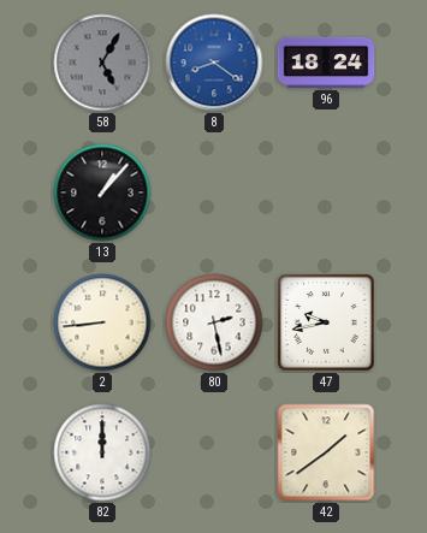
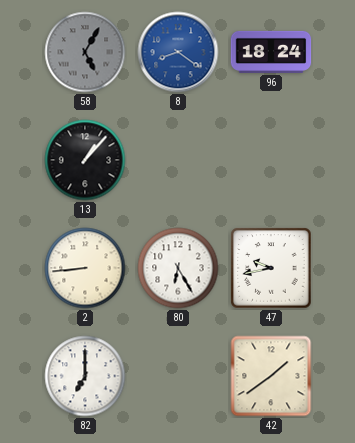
80: 2:28 -> 6:25
82: 12:00 -> 7:00
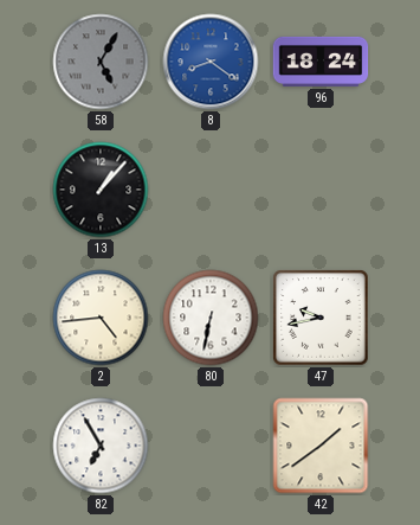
2: 8:44 -> 4:44
80: 6:25 -> 6:32
82: 7:00 -> 6:55
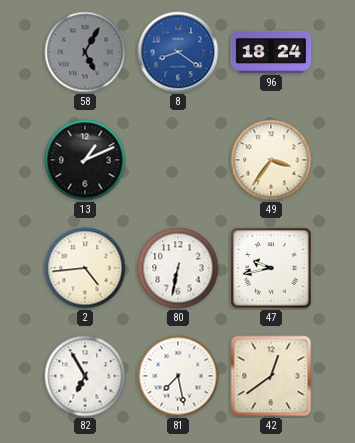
13: 1:07 -> 1:11
49: none -> 3:36
81: none -> 7:28
42: 1:39 -> 12:39
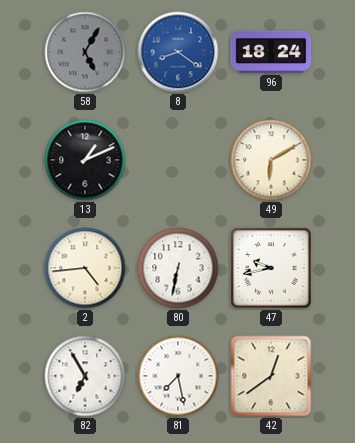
49: 3:36 -> 6:10
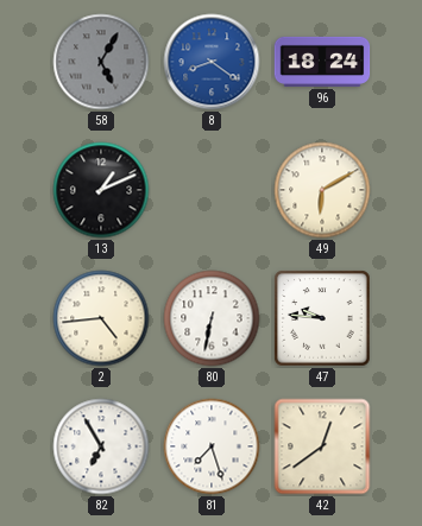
47: 9:43 -> 9:46
81: 7:28 -> 7:27
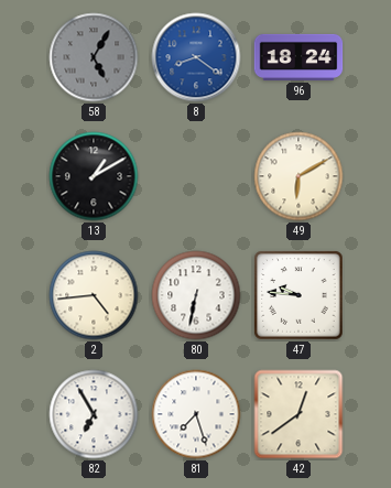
13: 1:11 -> 1:10
